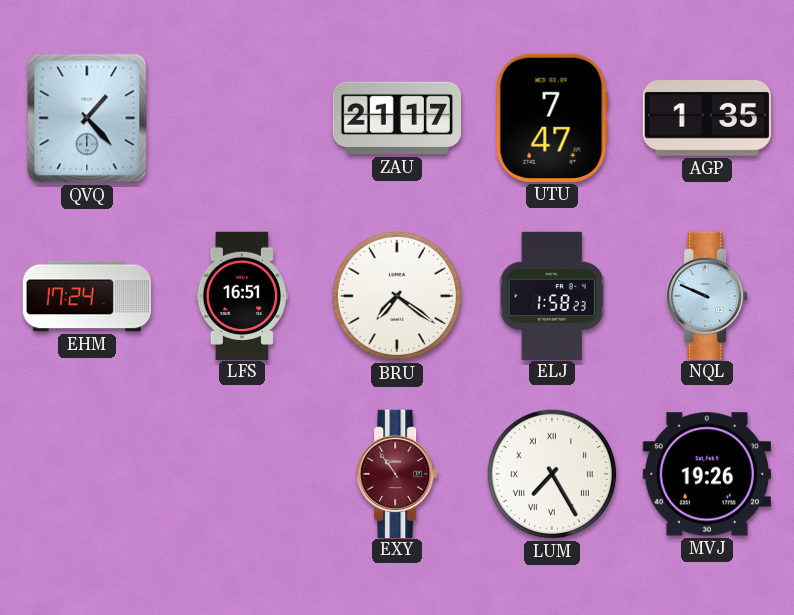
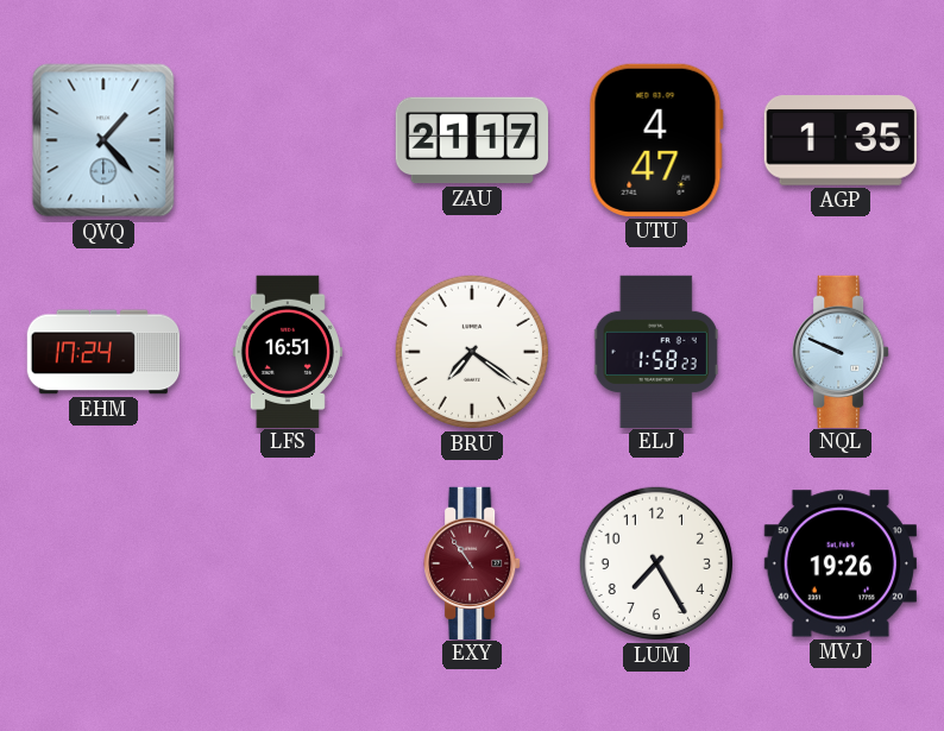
UTU: 7:47 -> 4:47
LUM numerals: Roman -> Arabic
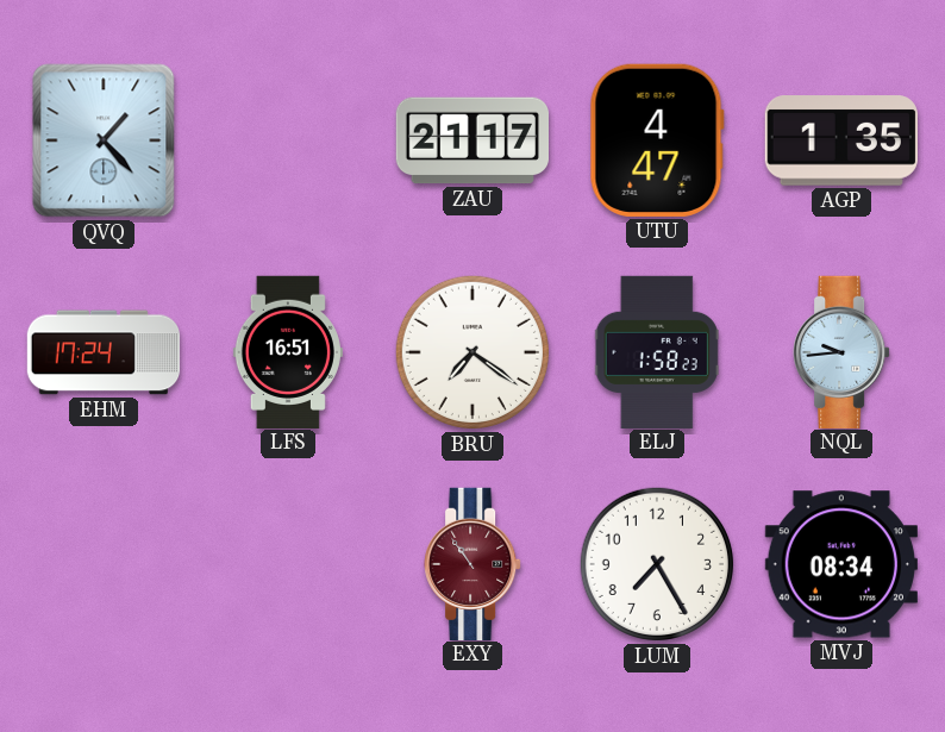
NQL: 9:49 -> 9:44
MVJ: 19:26 -> 08:34
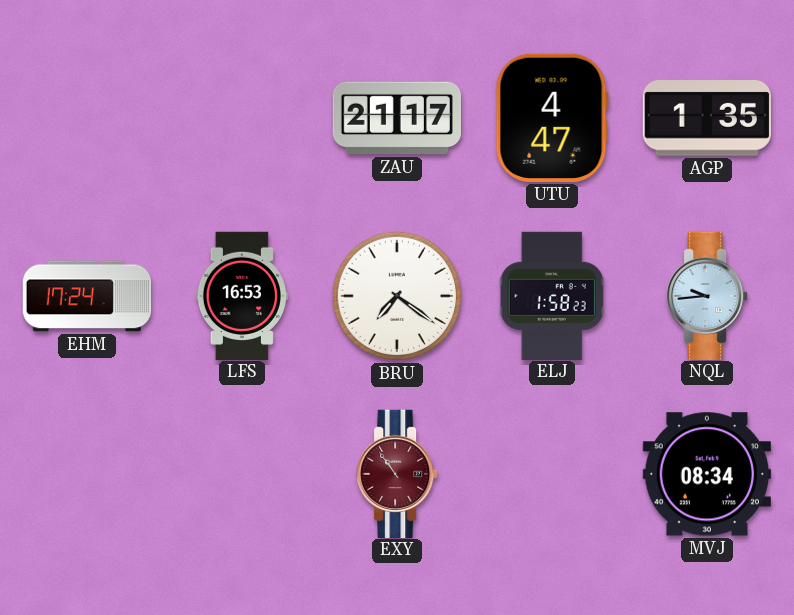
QVQ: 1:23 -> none
LFS: 16:51 -> 16:53
LUM: 7:25 -> none
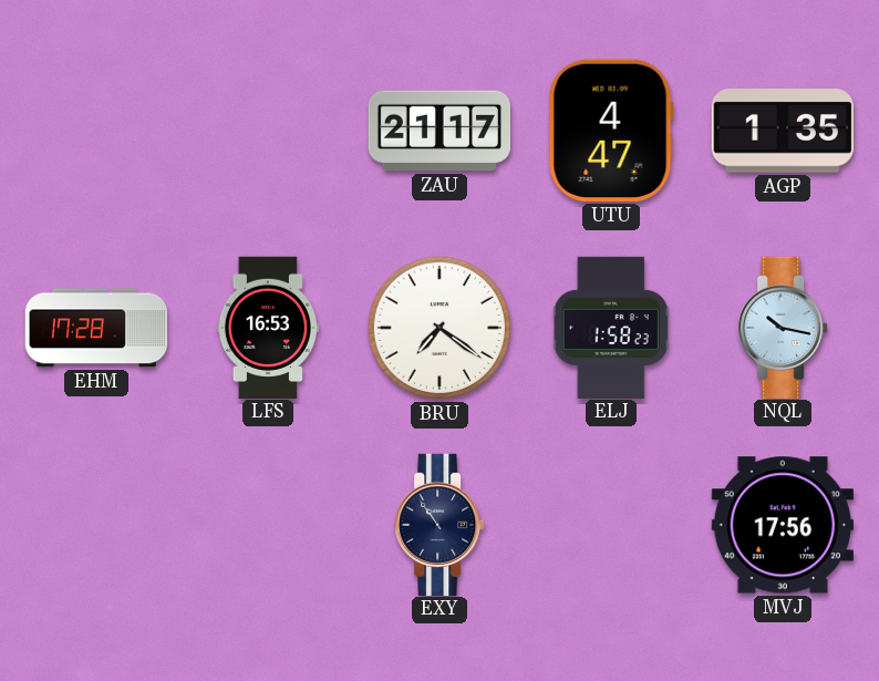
EHM: 17:24 -> 17:28
NQL: 9:44 -> 10:17
EXY dial: burgundy -> navy
MVJ: 08:34 -> 17:56
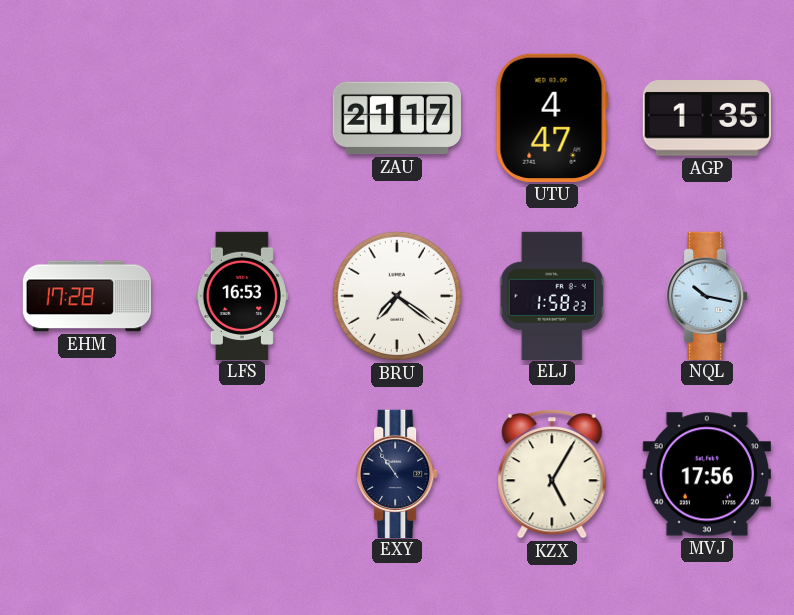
KZX: none -> 5:05
